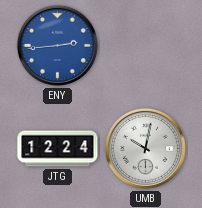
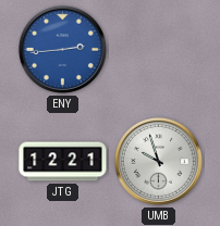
JTG: 12:24 -> 12:21
UMB: 10:02 -> 9:57
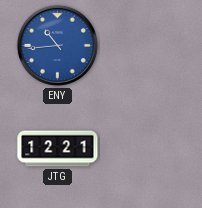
ENY: 2:44 -> 10:44
UMB: 9:57 -> none
